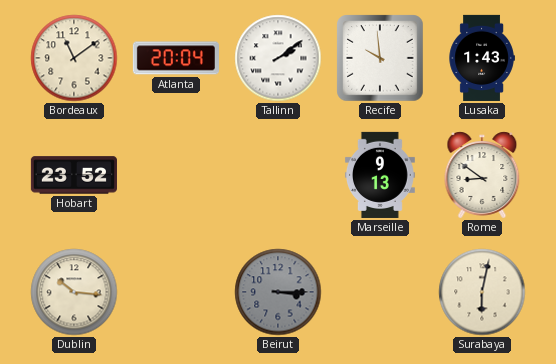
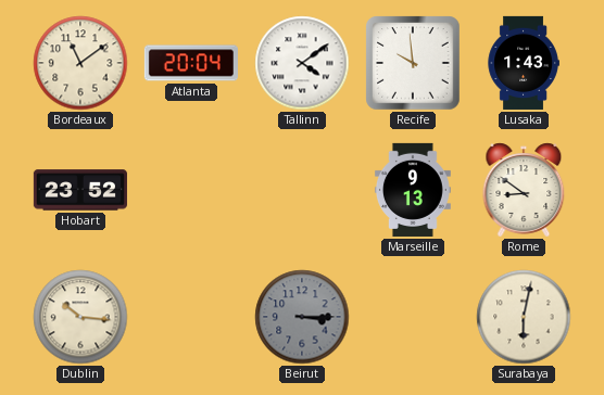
Tallinn: 2:09 -> 4:09
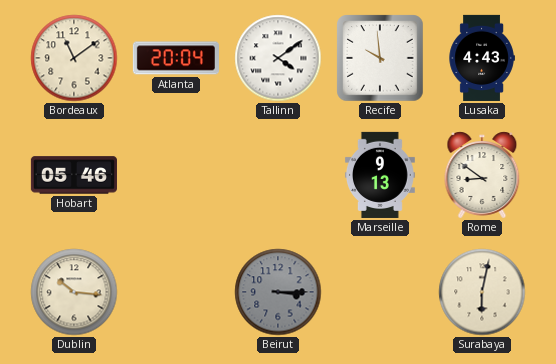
Lusaka: 1:43 -> 4:43
Hobart: 23:52 -> 05:46
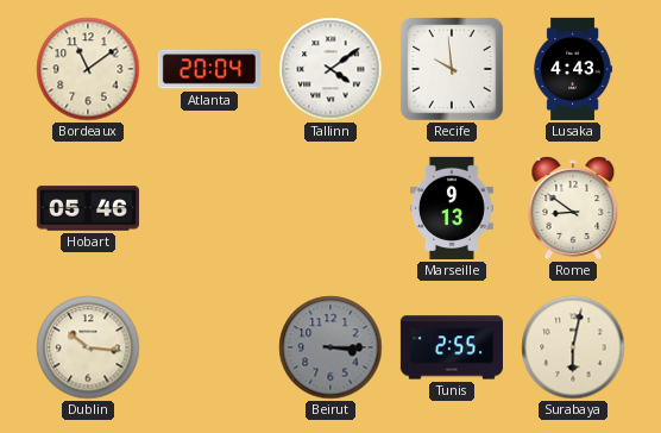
Tunis: none -> 2:55
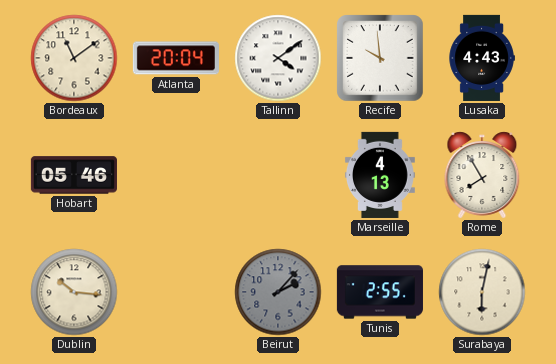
Marseille: 9:13 -> 4:13
Rome: 8:51 -> 7:55
Beirut: 3:15 -> 2:07
